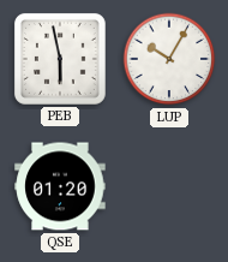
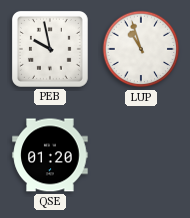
PEB: 5:58 -> 9:58
LUP: 10:05 -> 10:57
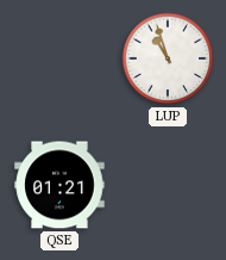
PEB: 9:58 -> none
QSE: 01:20 -> 01:21
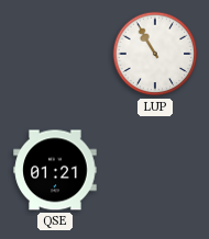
LUP: 10:57 -> 10:55
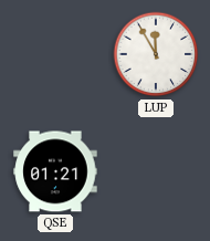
LUP: 10:55 -> 11:55
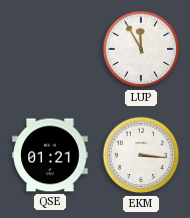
EKM: none -> 3:16
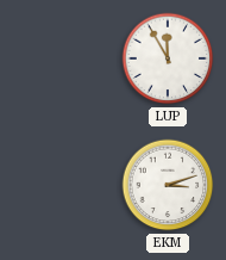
QSE: 01:21 -> none
EKM: 3:16 -> 3:12
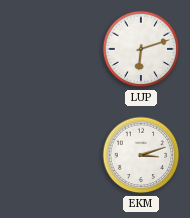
LUP: 11:55 -> 6:12
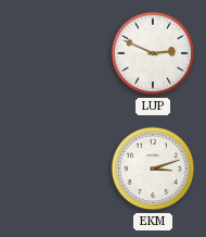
LUP: 6:12 -> 2:49
